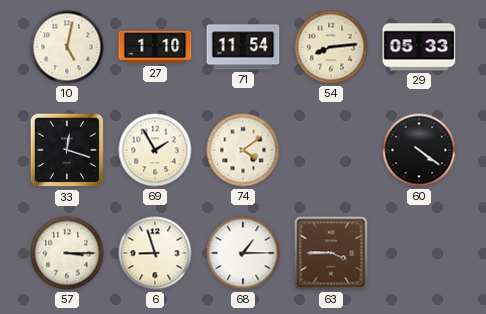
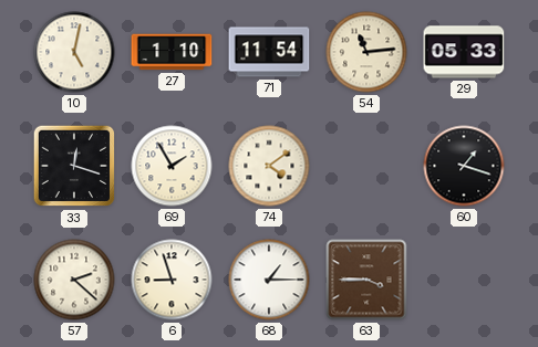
54: 8:14 -> 11:14
60: 4:21 -> 1:18
57: 3:15 -> 2:22
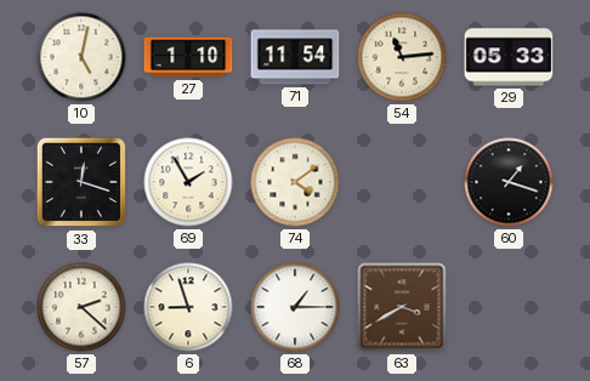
63: 3:45 -> 3:40
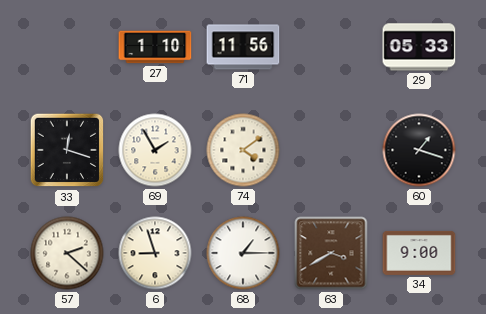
10: 5:02 -> none
71: 11:54 -> 11:56
54: 11:14 -> none
34: none -> 9:00
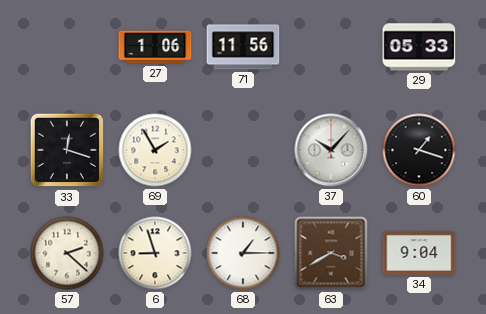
27: 1:10 -> 1:06
74: 4:09 -> none
37: none -> 10:07
34: 9:00 -> 9:04
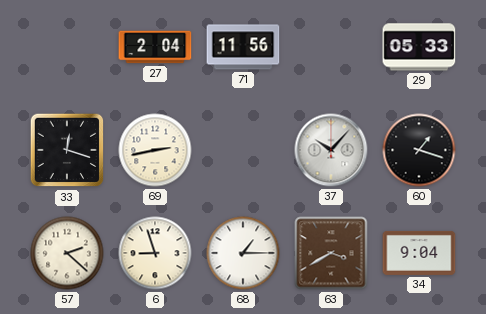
27: 1:06 -> 2:04
69: 1:55 -> 2:43
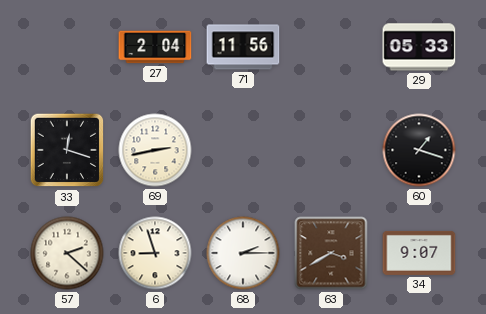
37: 10:07 -> none
68: 1:15 -> 2:15
34: 9:04 -> 9:07
